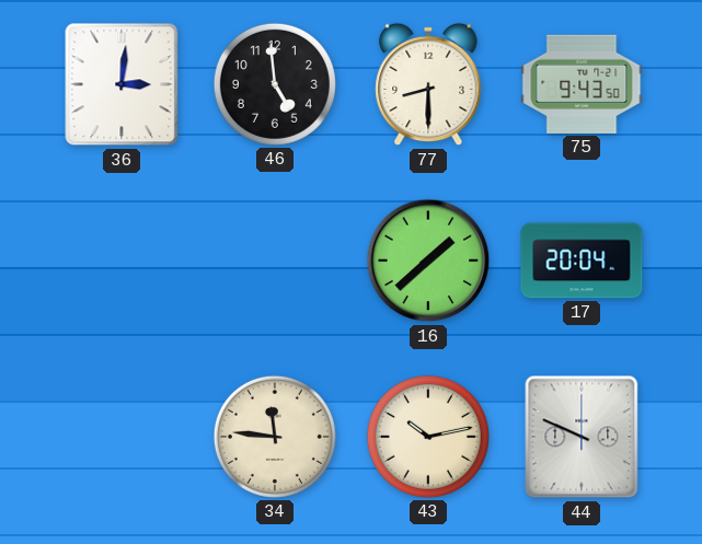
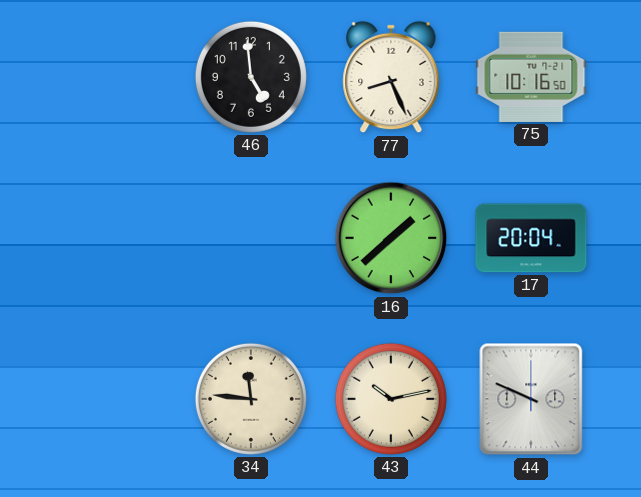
36: 3:01 -> none
77: 8:30 -> 8:26
75: 9:43 -> 10:16
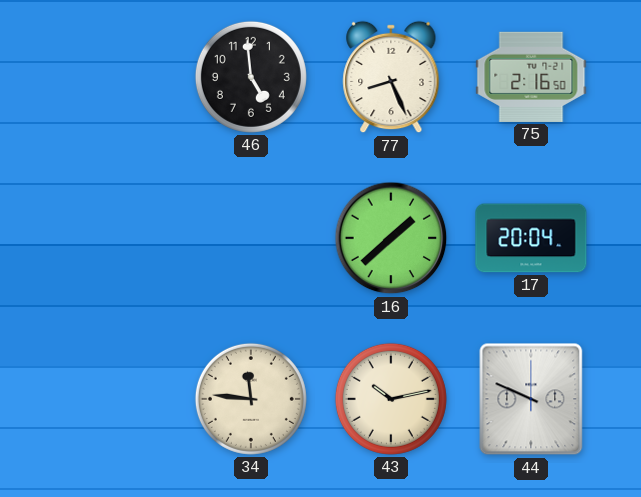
75: 10:16 -> 2:16
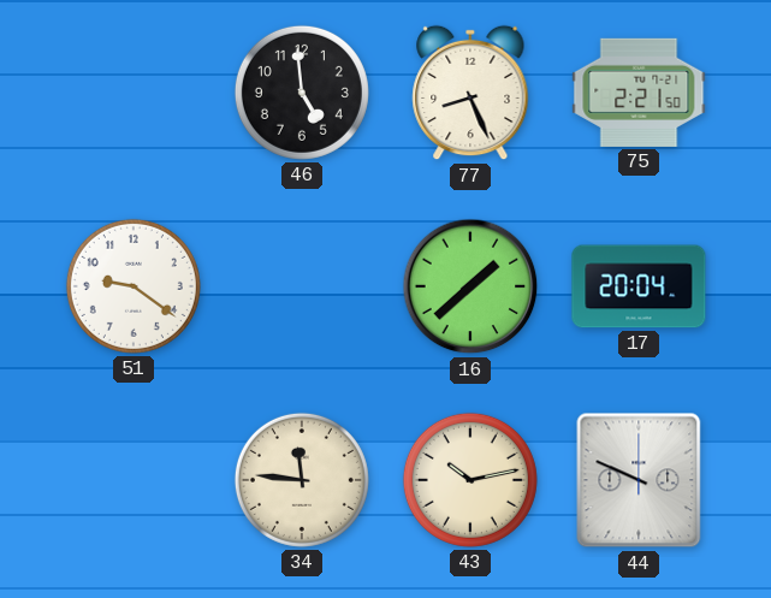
75: 2:16 -> 2:21
51: none -> 9:21
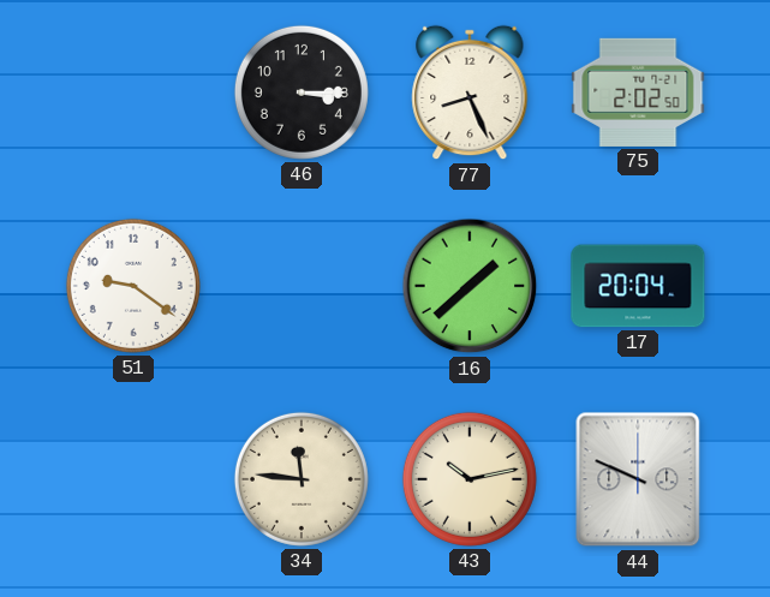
46: 4:59 -> 3:15
75: 2:21 -> 2:02
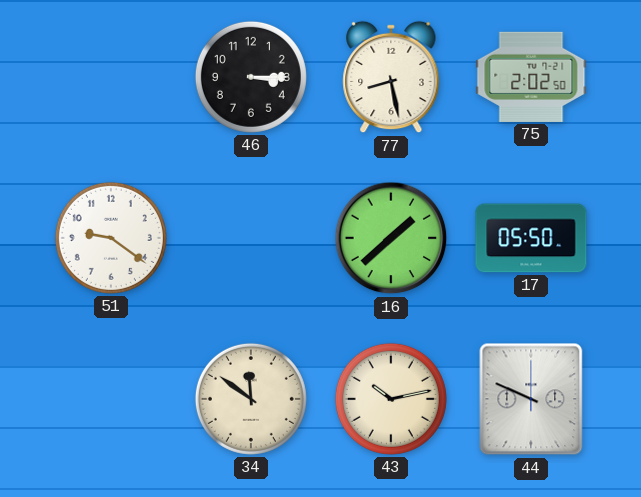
77: 8:26 -> 8:28
17: 20:04 -> 05:50
34: 11:46 -> 11:51
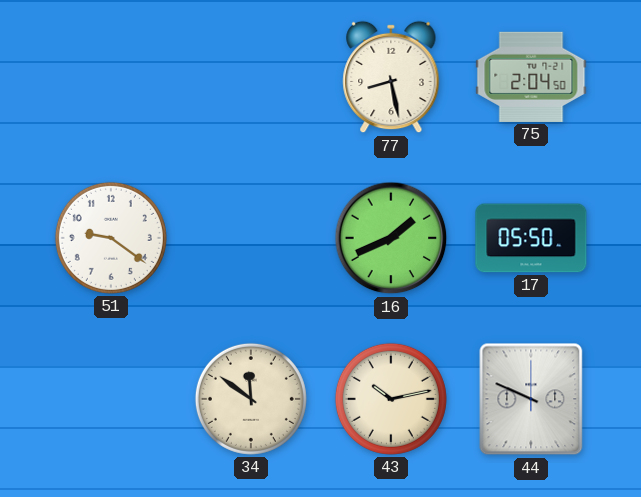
46: 3:15 -> none
75: 2:02 -> 2:04
16: 1:38 -> 1:41
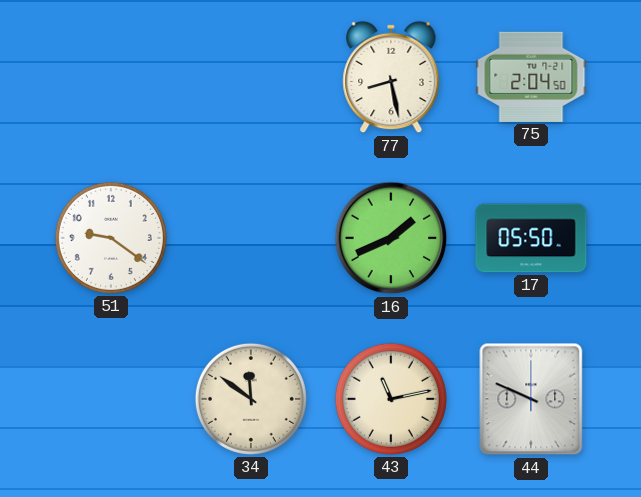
43: 10:13 -> 11:13
